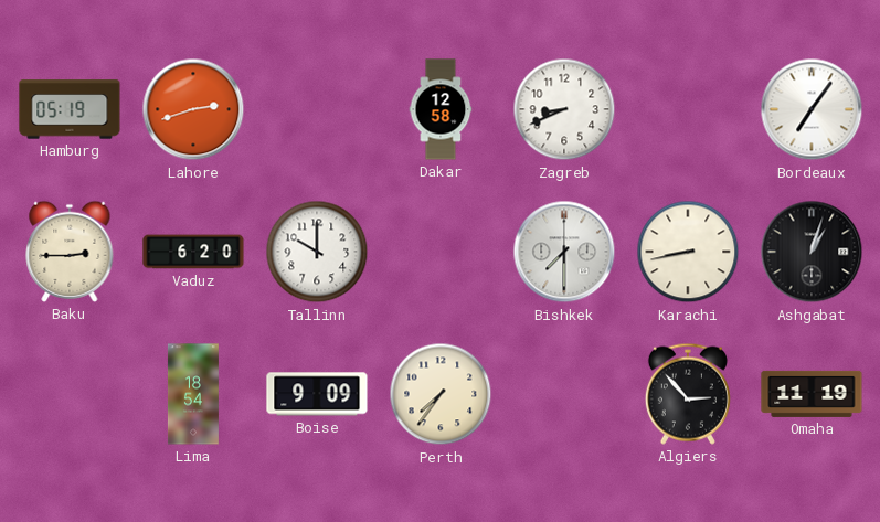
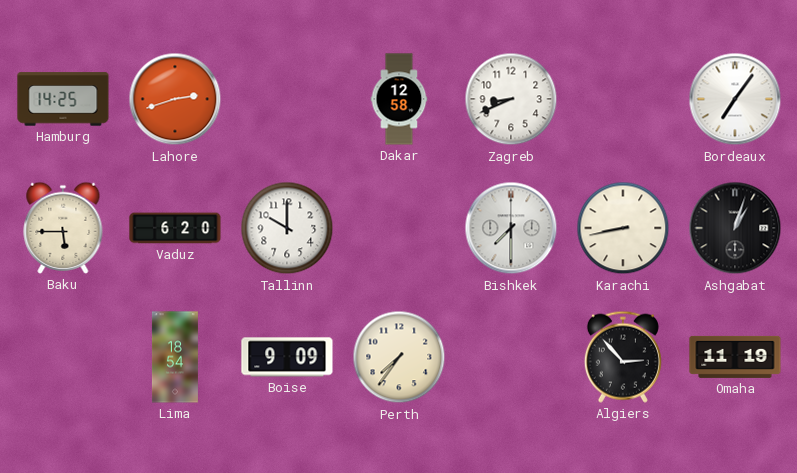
Hamburg: 05:19 -> 14:25
Baku: 2:45 -> 5:45
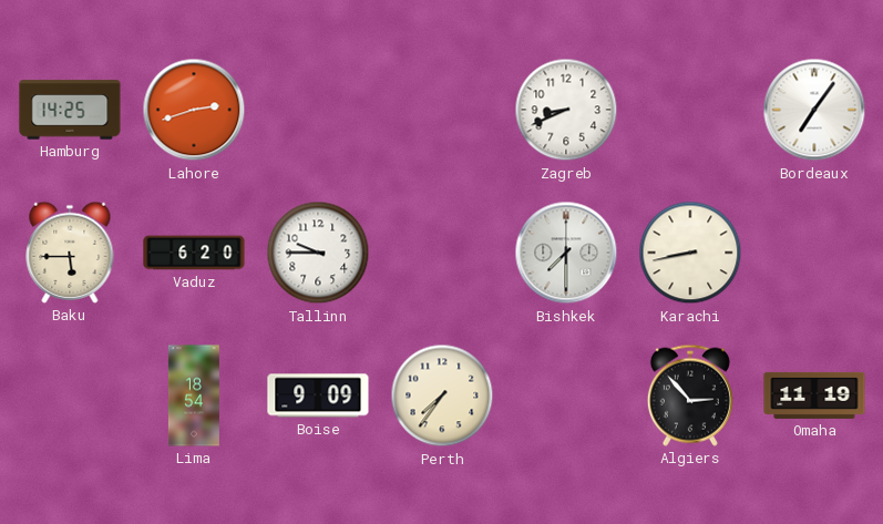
Dakar: 12:58 -> none
Tallinn: 10:00 -> 9:45
Ashgabat: 1:03 -> none
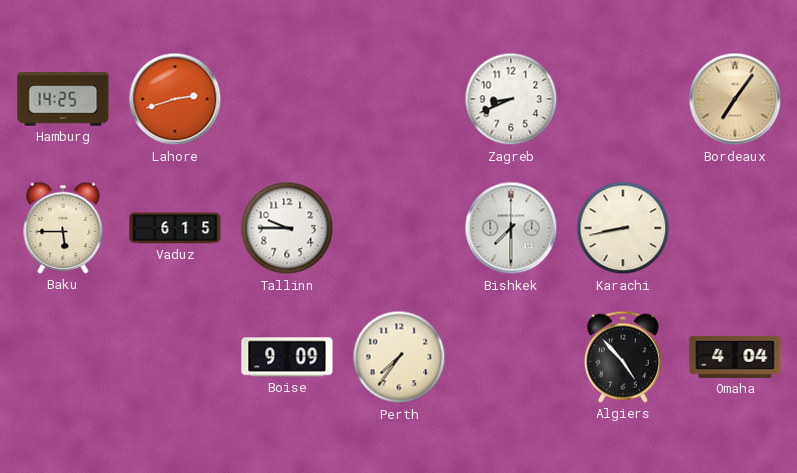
Bordeaux dial: white -> champagne
Vaduz: 6:20 -> 6:15
Lima: 18:54 -> none
Algiers: 2:53 -> 4:53
Omaha: 11:19 -> 4:04
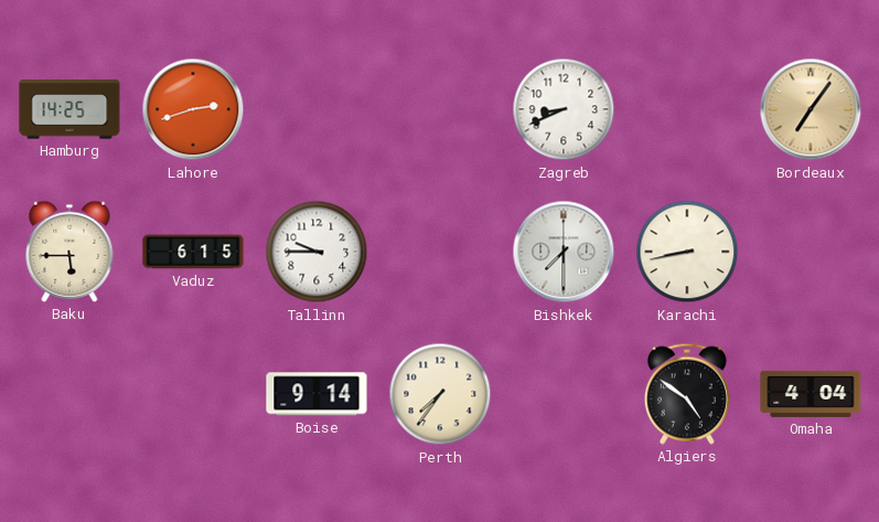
Boise: 9:09 -> 9:14
Algiers: 4:53 -> 4:51
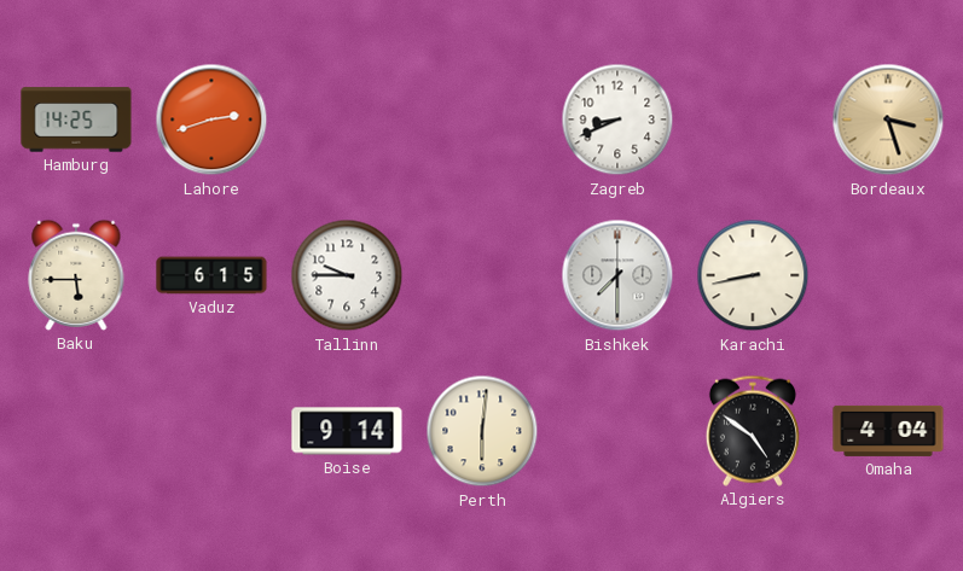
Bordeaux: 7:06 -> 3:27
Perth: 7:36 -> 6:01
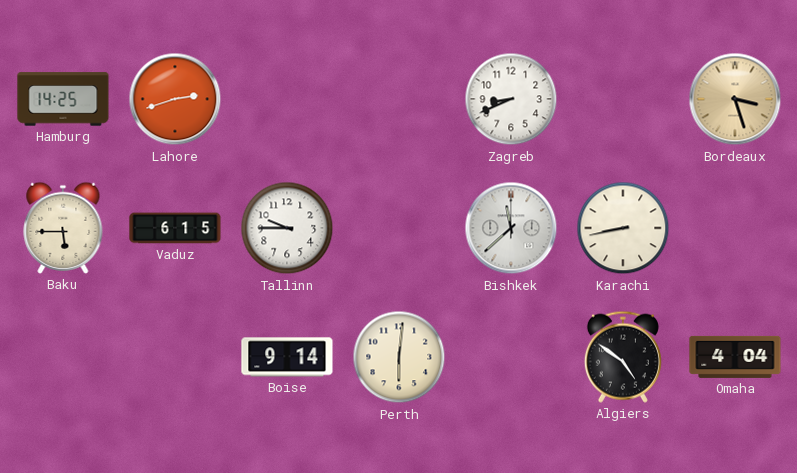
Bishkek: 7:30 -> 11:38
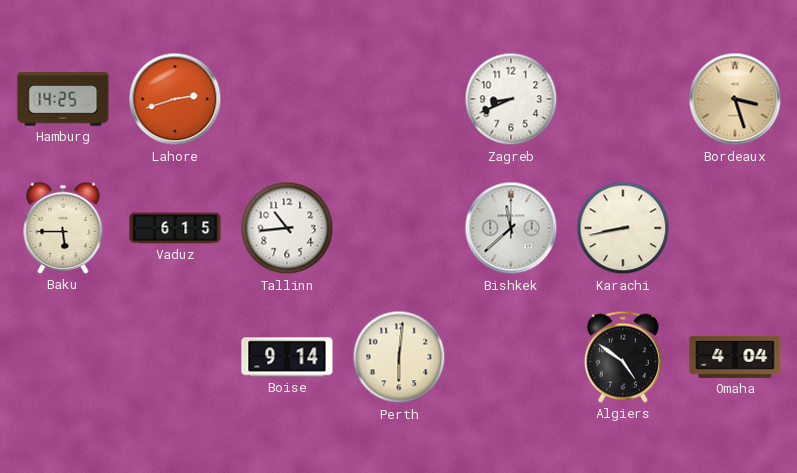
Tallinn: 9:45 -> 10:44
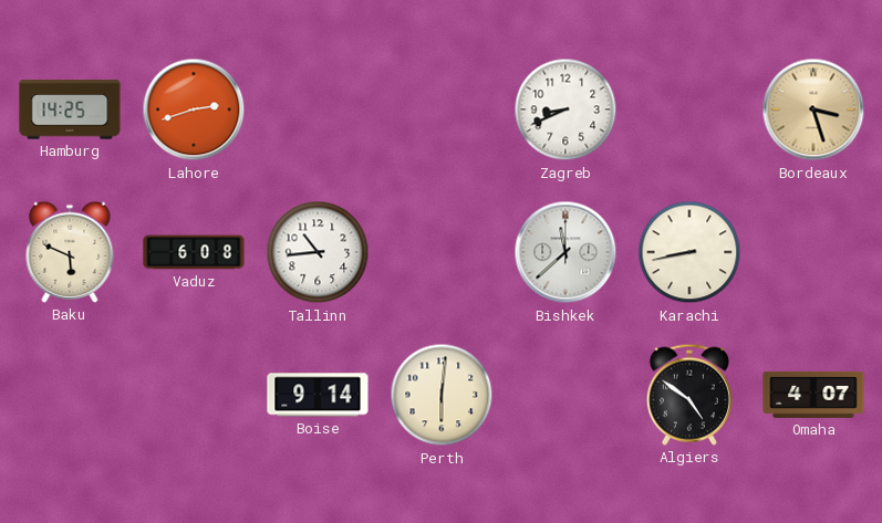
Baku: 5:45 -> 5:49
Vaduz: 6:15 -> 6:08
Omaha: 4:04 -> 4:07
